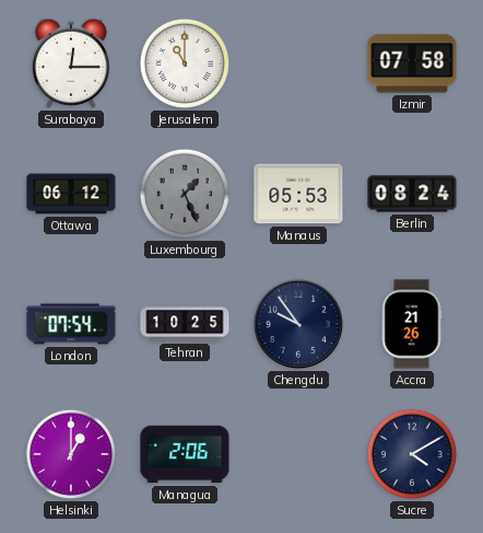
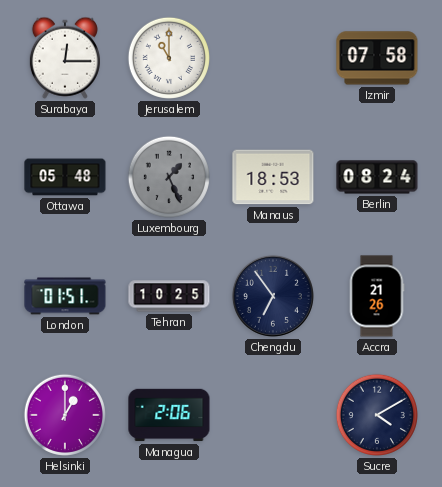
Ottawa: 06:12 -> 05:48
Manaus: 05:53 -> 18:53
London: 07:54 -> 01:51
Chengdu: 9:54 -> 6:54
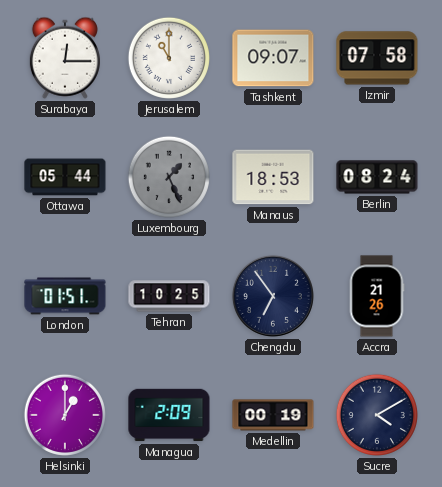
Tashkent: none -> 09:07
Ottawa: 05:48 -> 05:44
Managua: 2:06 -> 2:09
Medellin: none -> 00:19
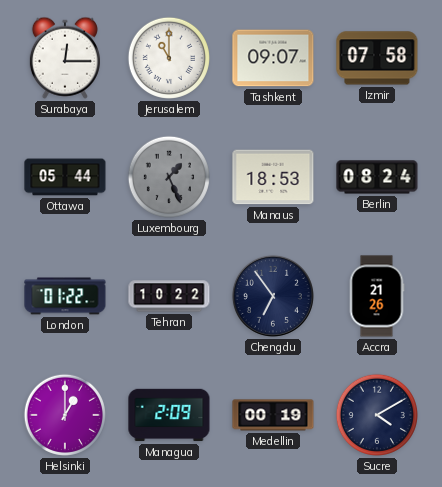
London: 01:51 -> 01:22
Tehran: 10:25 -> 10:22
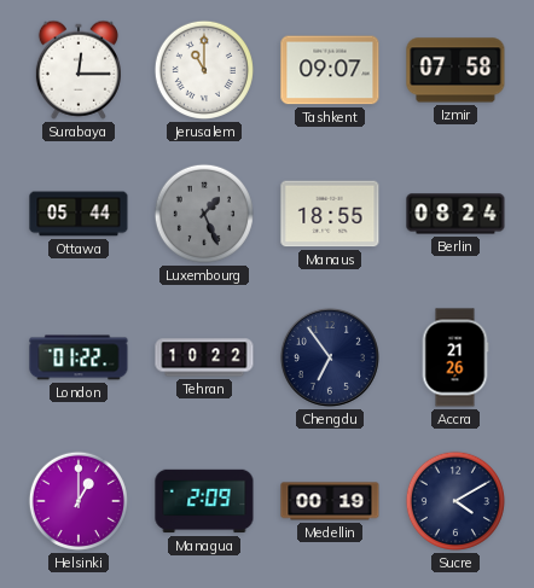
Manaus: 18:53 -> 18:55
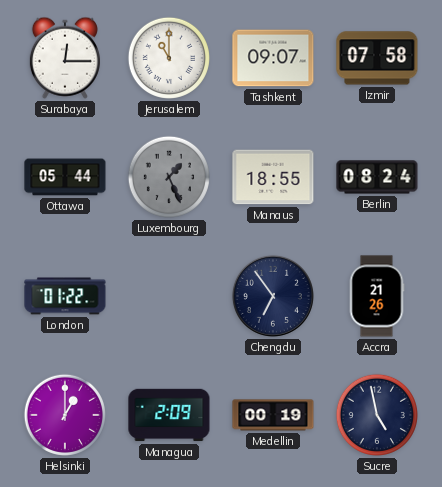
Tehran: 10:22 -> none
Sucre: 4:10 -> 4:58
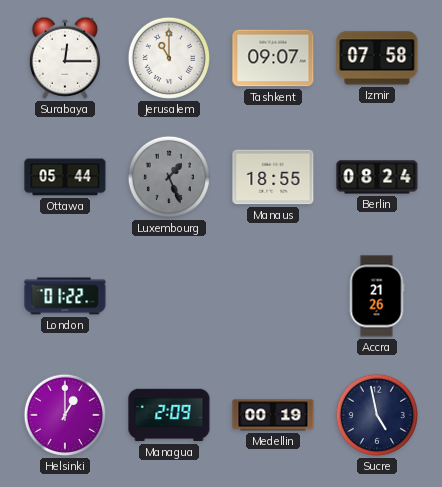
Chengdu: 6:54 -> none
